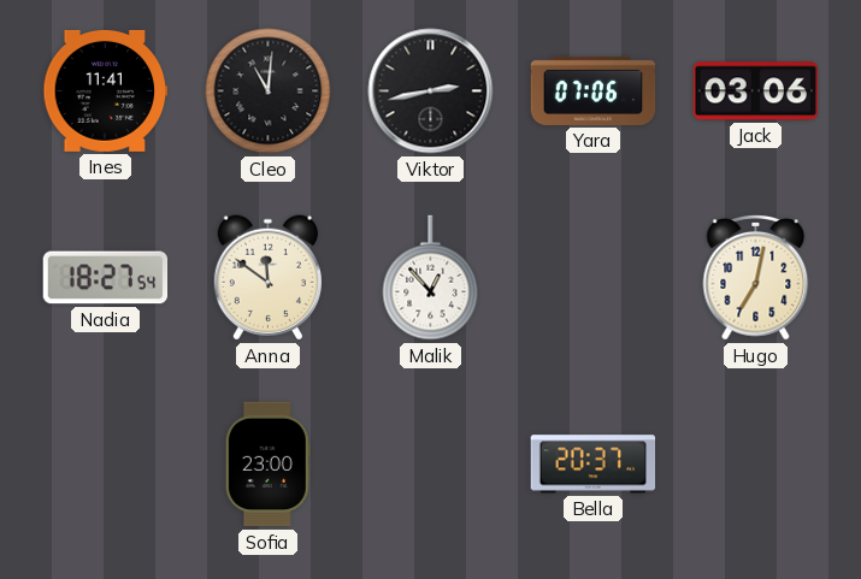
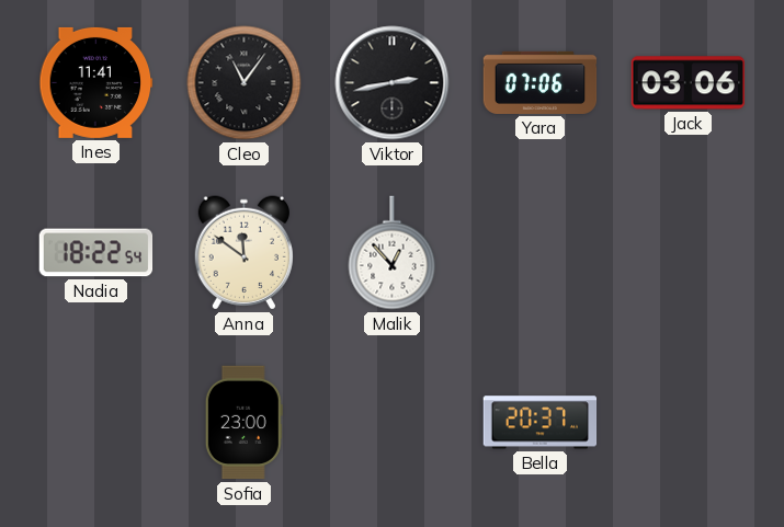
Cleo: 11:01 -> 11:06
Nadia: 18:27 -> 18:22
Hugo: 7:02 -> none
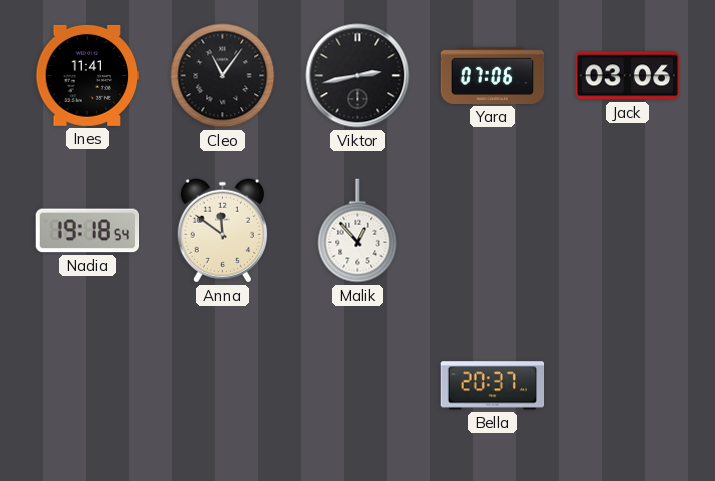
Nadia: 18:22 -> 19:18
Sofia: 23:00 -> none
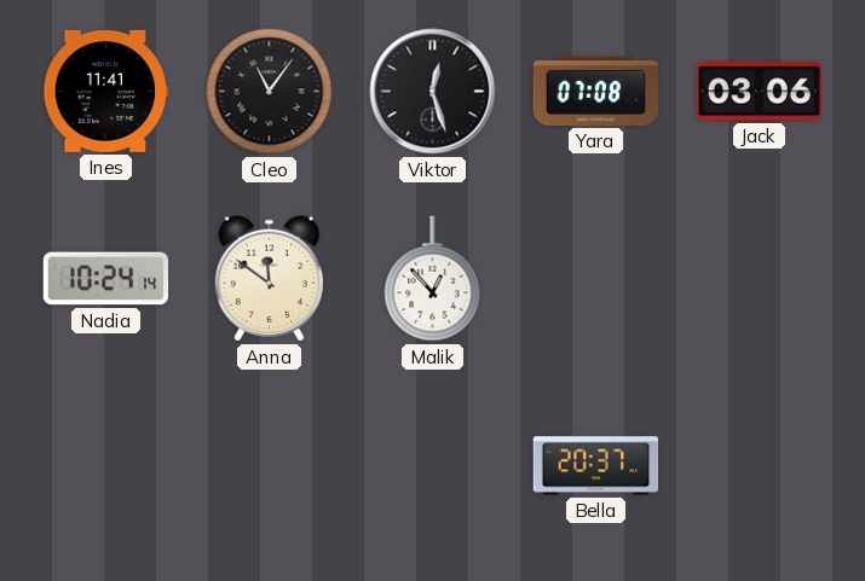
Viktor: 2:43 -> 12:27
Yara: 07:06 -> 07:08
Nadia: 19:18 -> 10:24
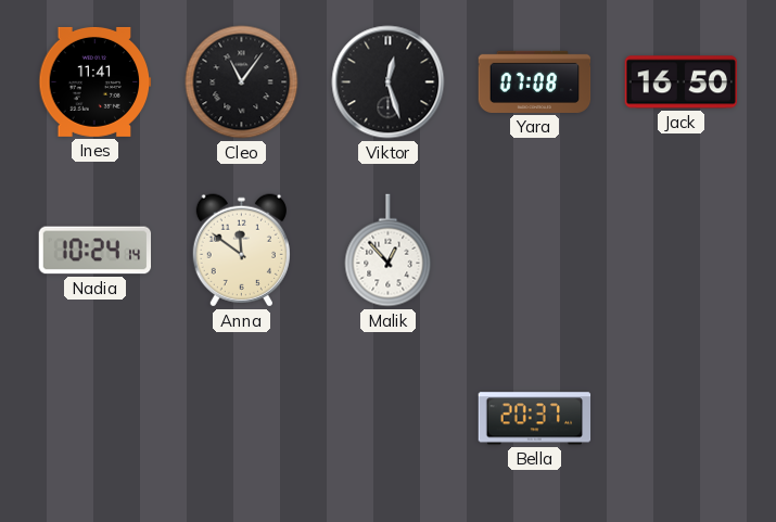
Jack: 03:06 -> 16:50
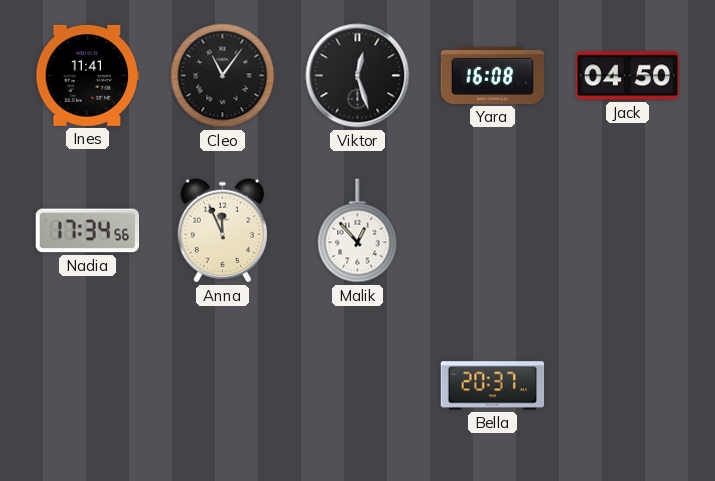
Yara: 07:08 -> 16:08
Jack: 16:50 -> 04:50
Nadia: 10:24 -> 17:34
Anna: 11:51 -> 11:56
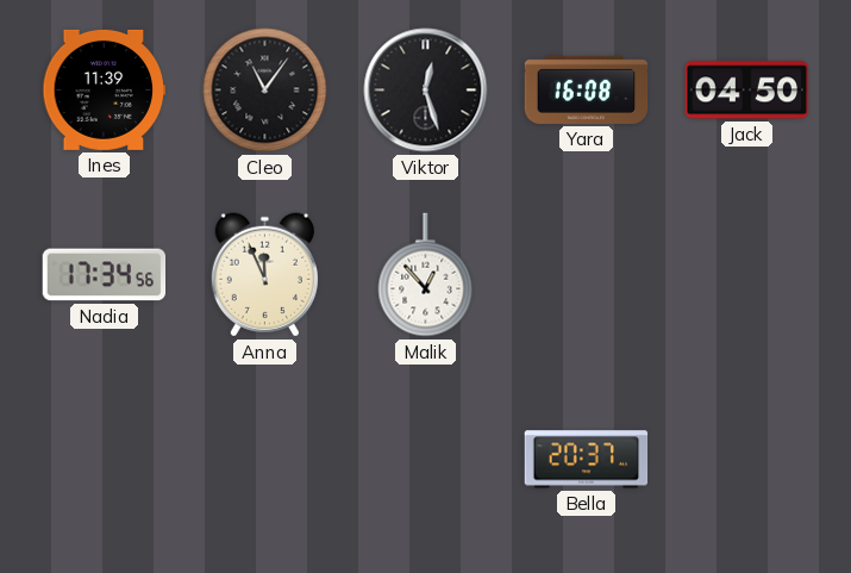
Ines: 11:41 -> 11:39
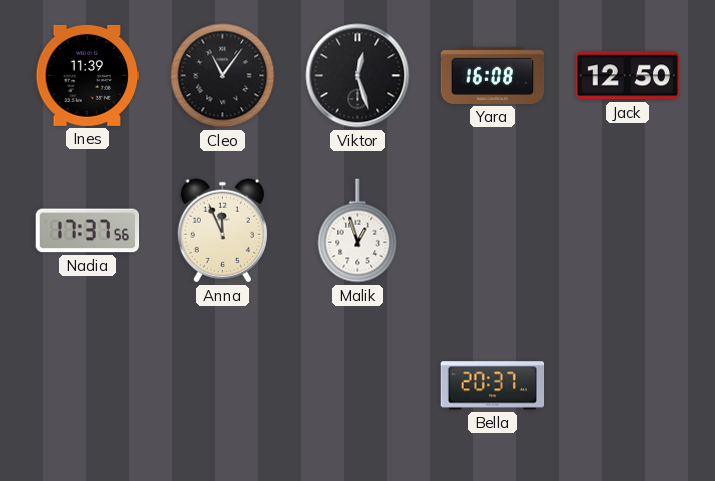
Jack: 04:50 -> 12:50
Nadia: 17:34 -> 17:37
Malik: 12:53 -> 12:57
